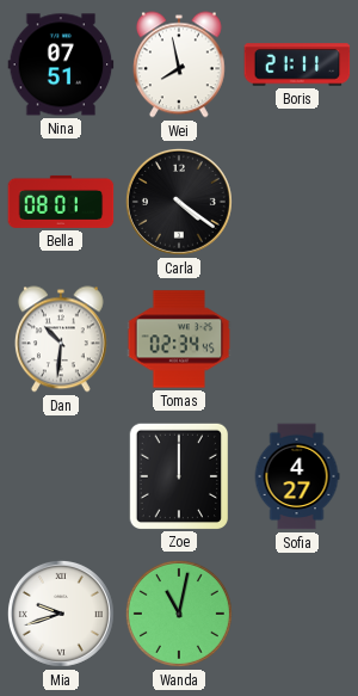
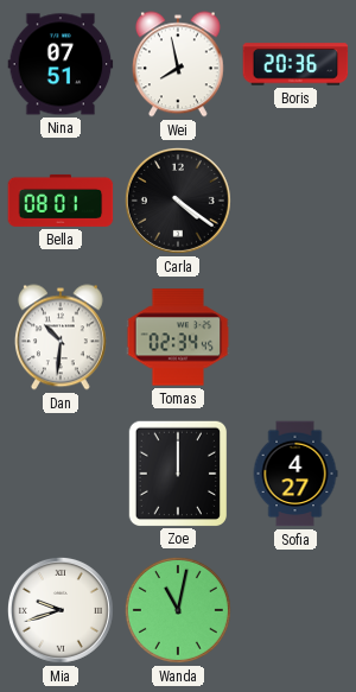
Boris: 21:11 -> 20:36
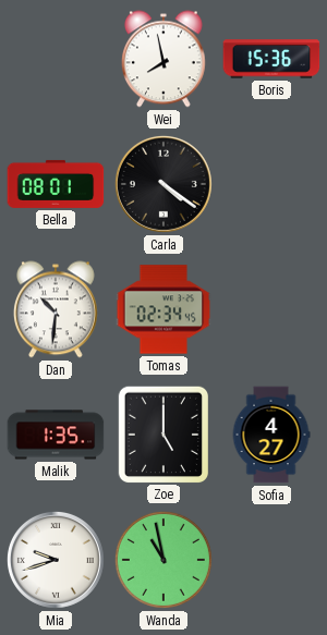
Nina: 07:51 -> none
Boris: 20:36 -> 15:36
Malik: none -> 1:35
Zoe: 12:00 -> 5:00
Wanda: 11:02 -> 10:58
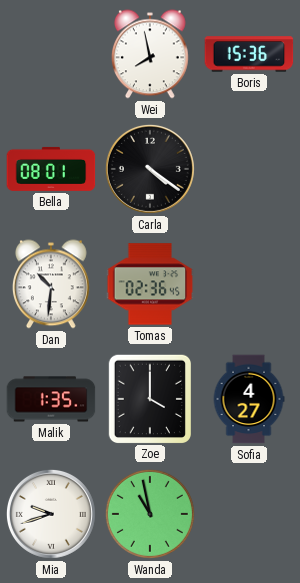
Tomas: 02:34 -> 02:36
Zoe: 5:00 -> 4:00
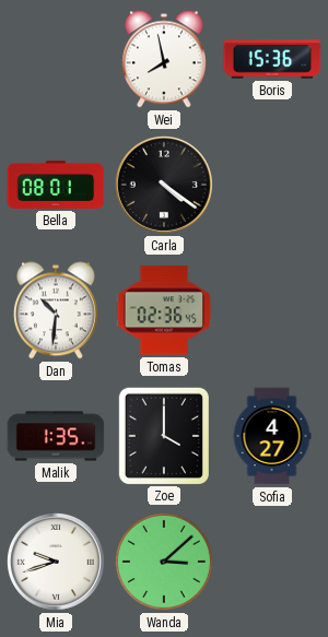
Wanda: 10:58 -> 3:08
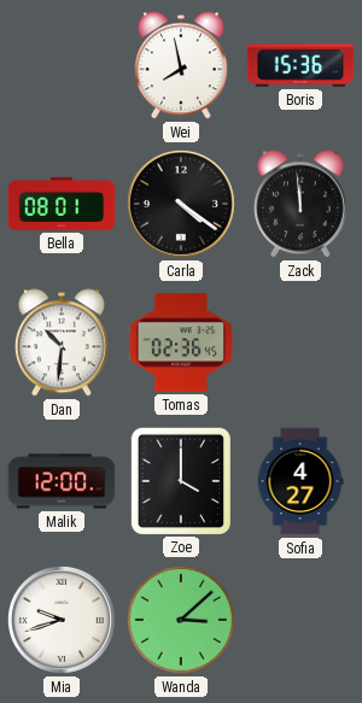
Zack: none -> 11:59
Malik: 1:35 -> 12:00
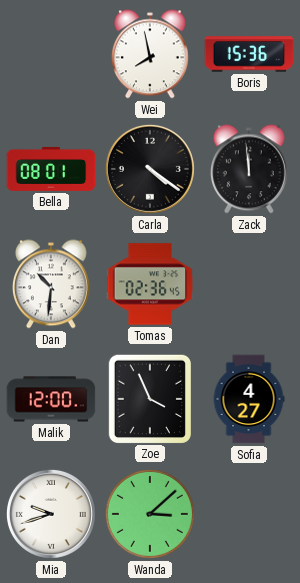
Zoe: 4:00 -> 3:56
